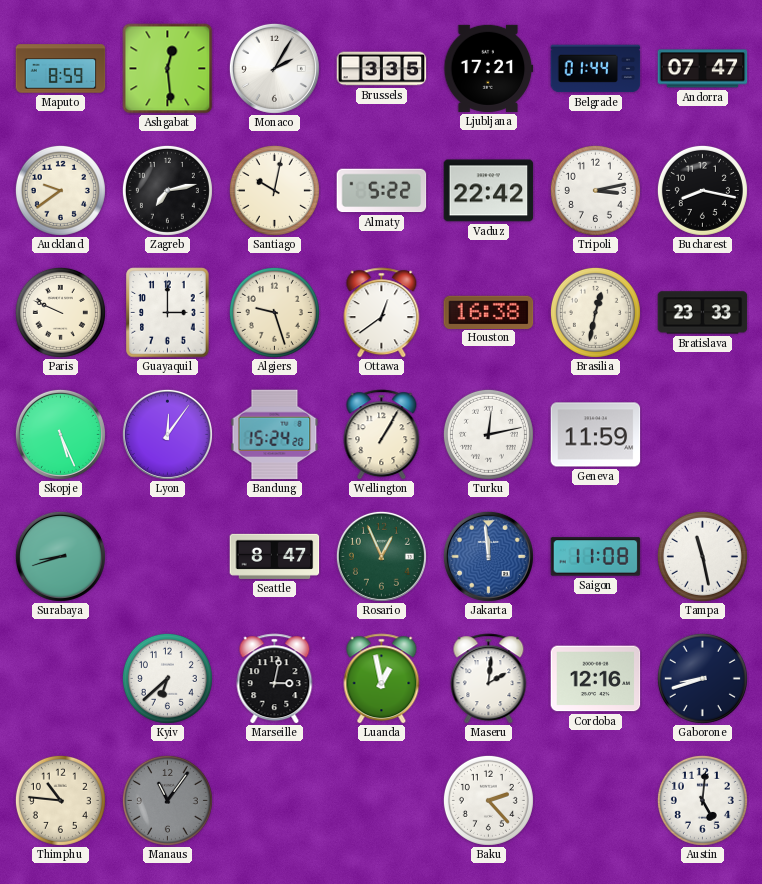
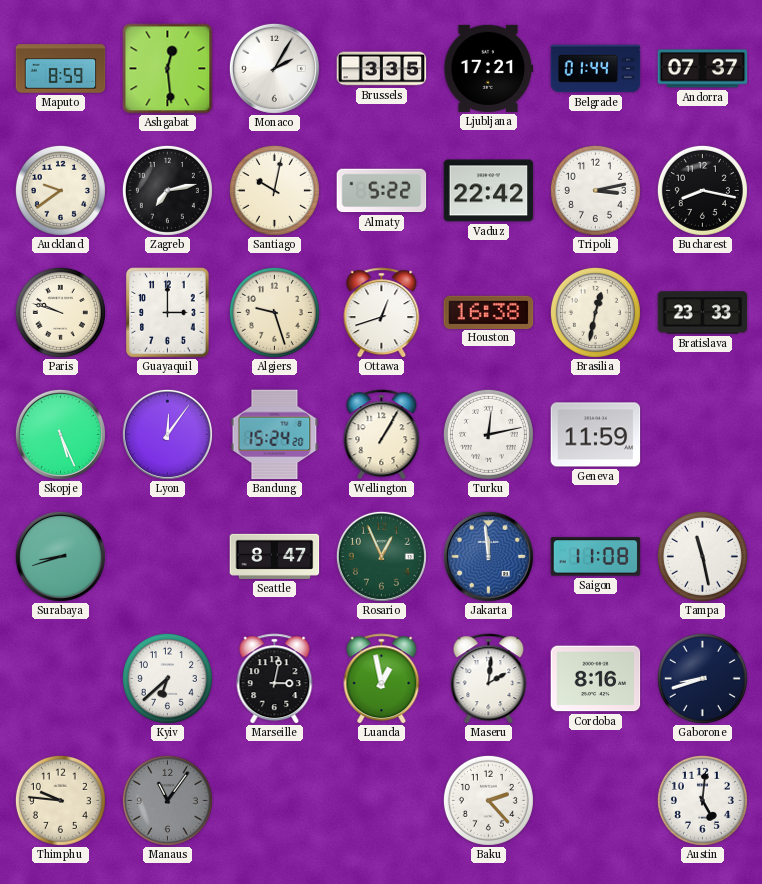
Andorra: 07:47 -> 07:37
Paris: 9:49 -> 9:48
Ottawa: 12:39 -> 12:42
Cordoba: 12:16 -> 8:16
Thimphu: 10:46 -> 9:46
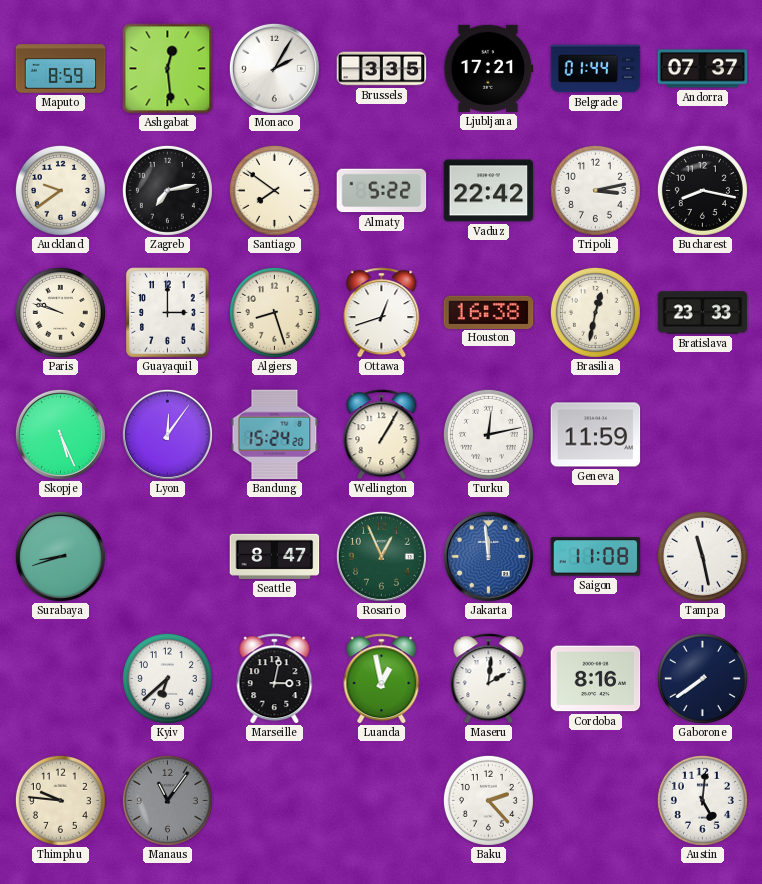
Santiago: 10:02 -> 7:51
Algiers: 9:27 -> 8:27
Gaborone: 8:42 -> 7:39
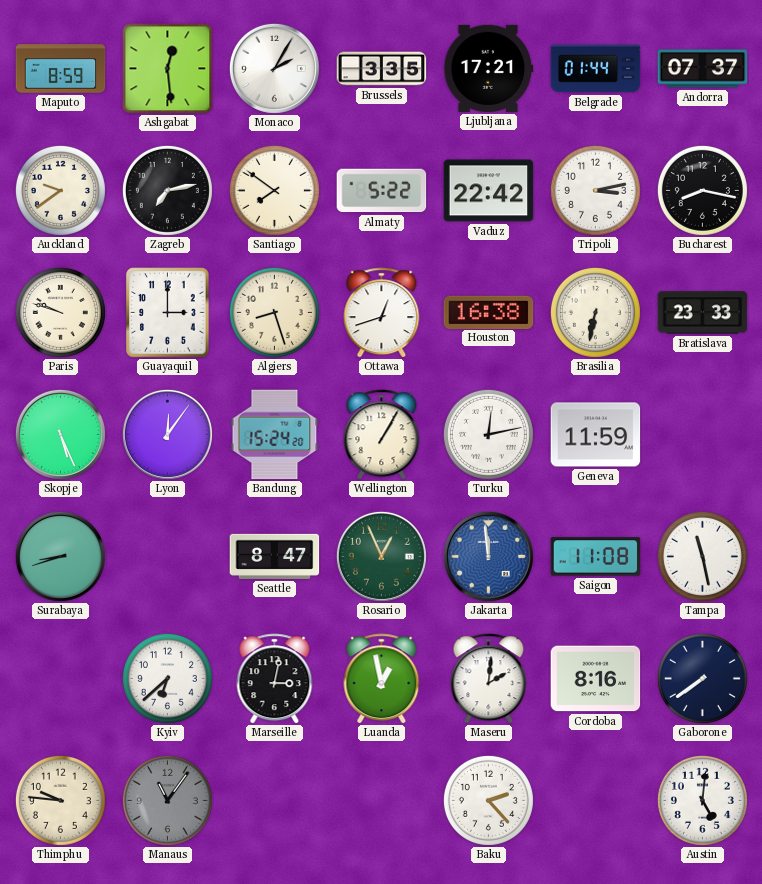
Brasilia: 12:32 -> 6:32
